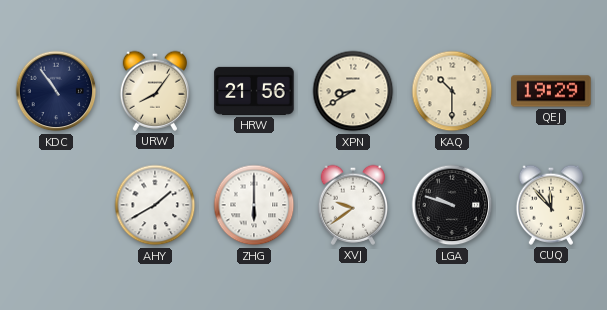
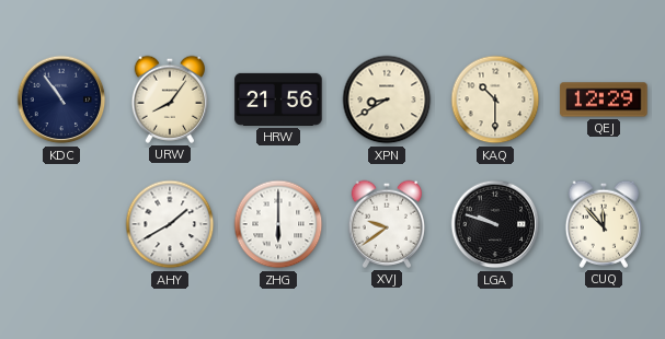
QEJ: 19:29 -> 12:29
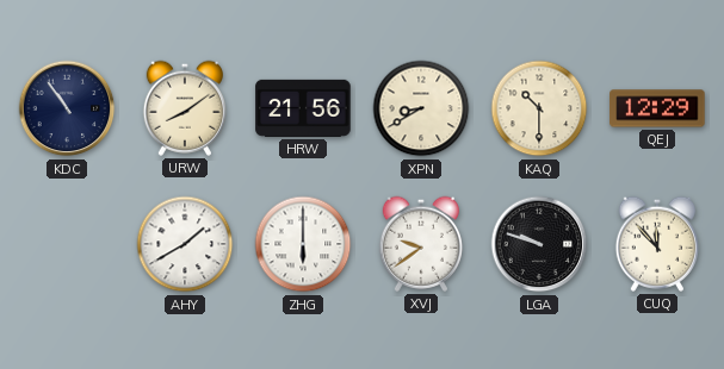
URW: 8:06 -> 8:09
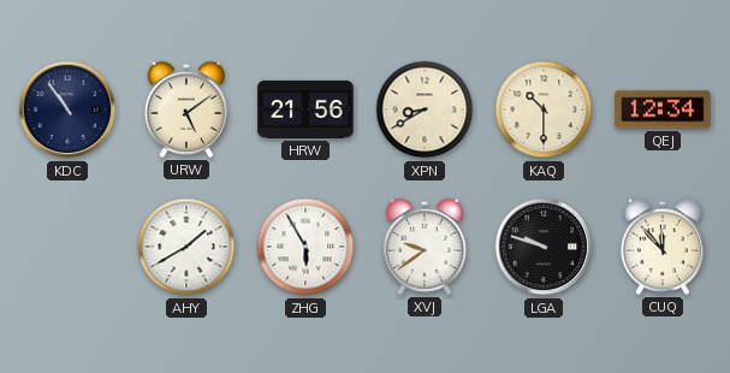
URW: 8:09 -> 5:09
QEJ: 12:29 -> 12:34
ZHG: 6:00 -> 5:55
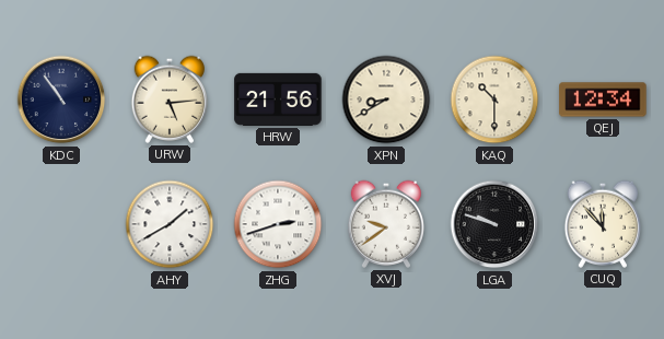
URW: 5:09 -> 5:14
ZHG: 5:55 -> 2:42
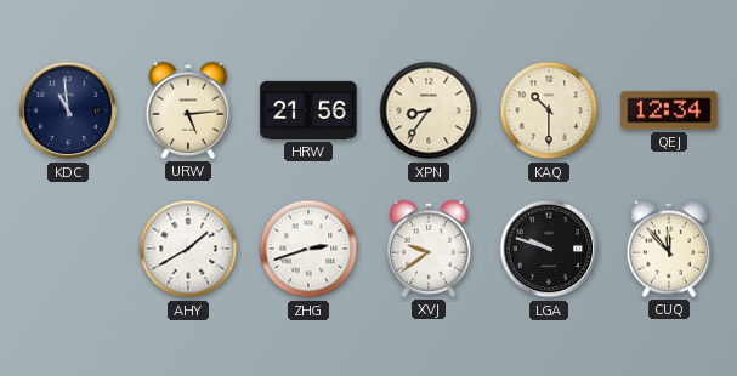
KDC: 10:54 -> 10:59
XPN: 8:40 -> 8:36
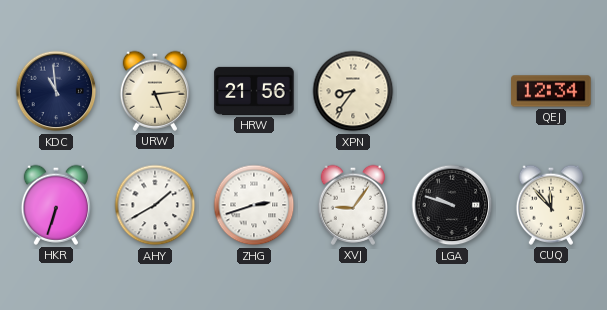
KAQ: 10:30 -> none
HKR: none -> 6:33
XVJ: 9:39 -> 9:06
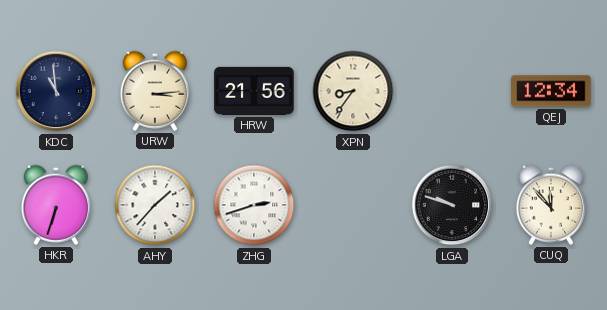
URW: 5:14 -> 3:14
AHY: 1:40 -> 1:37
XVJ: 9:06 -> none
